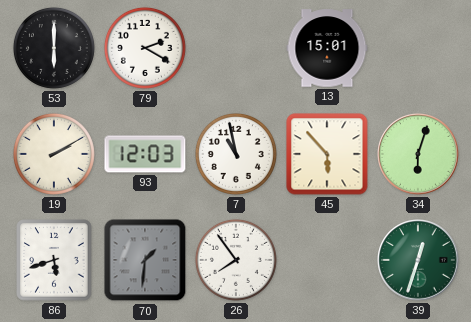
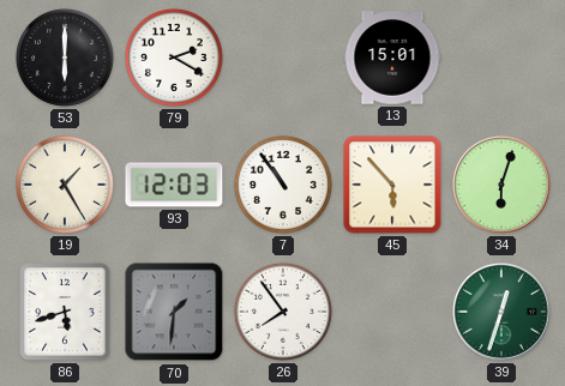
19: 2:10 -> 1:25
7: 10:58 -> 10:54
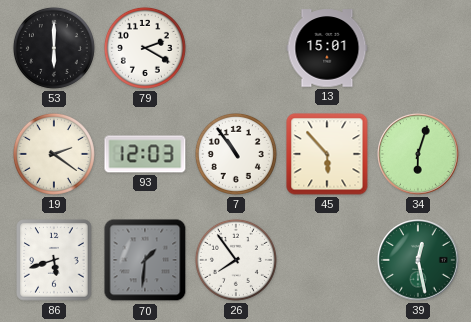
19: 1:25 -> 2:21
39: 12:33 -> 12:28
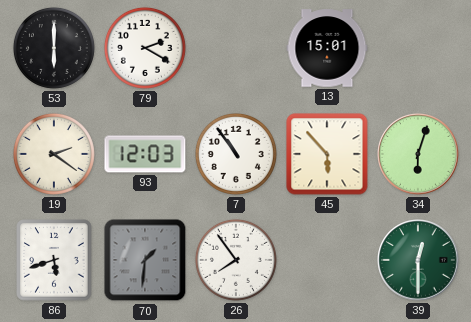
39: 12:28 -> 12:30
